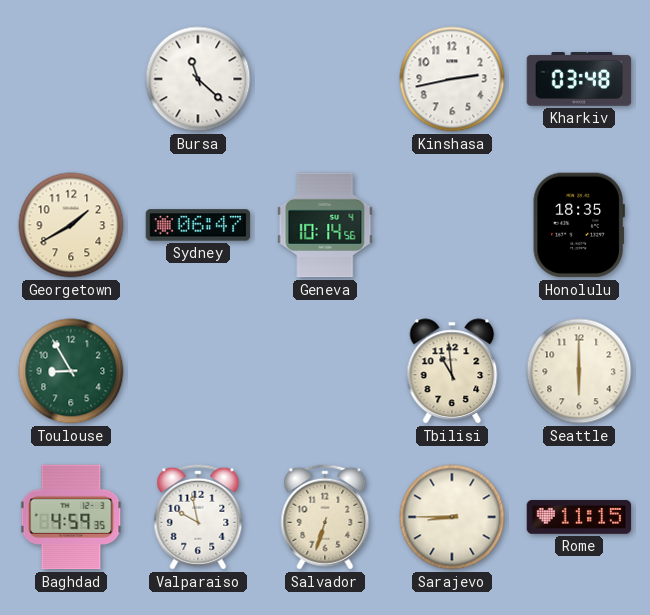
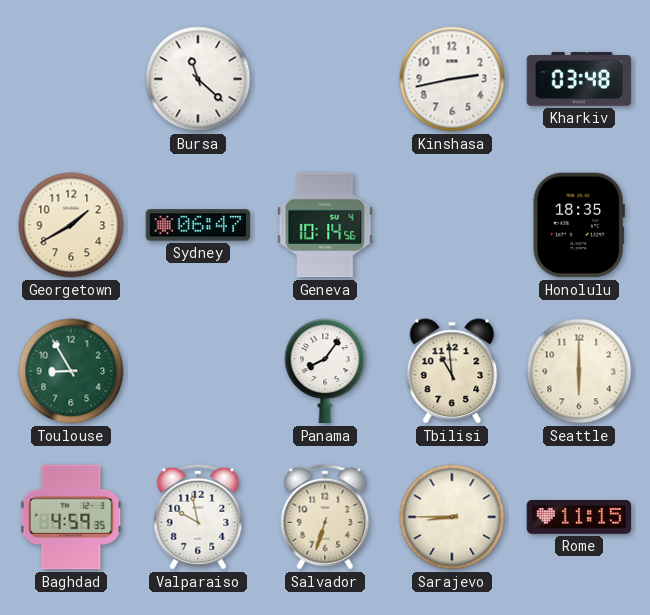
Panama: none -> 8:06
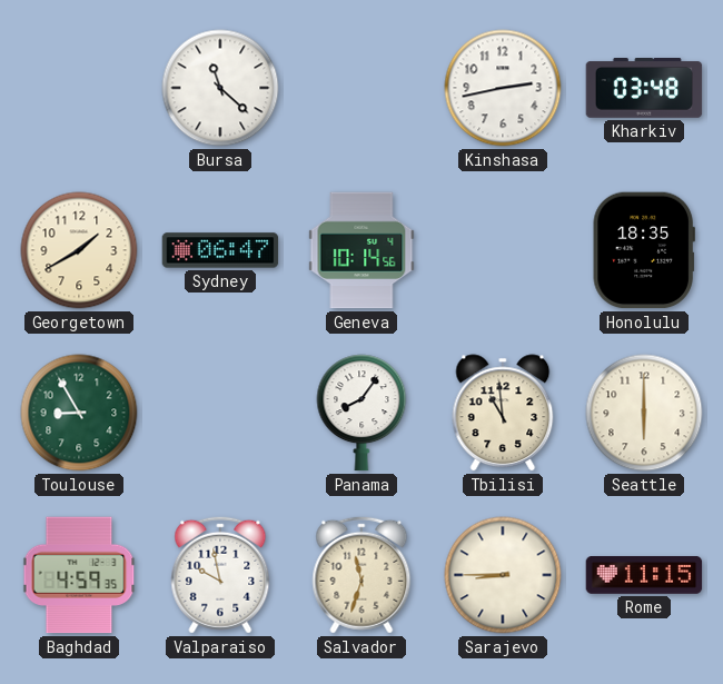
Salvador: 6:33 -> 11:33
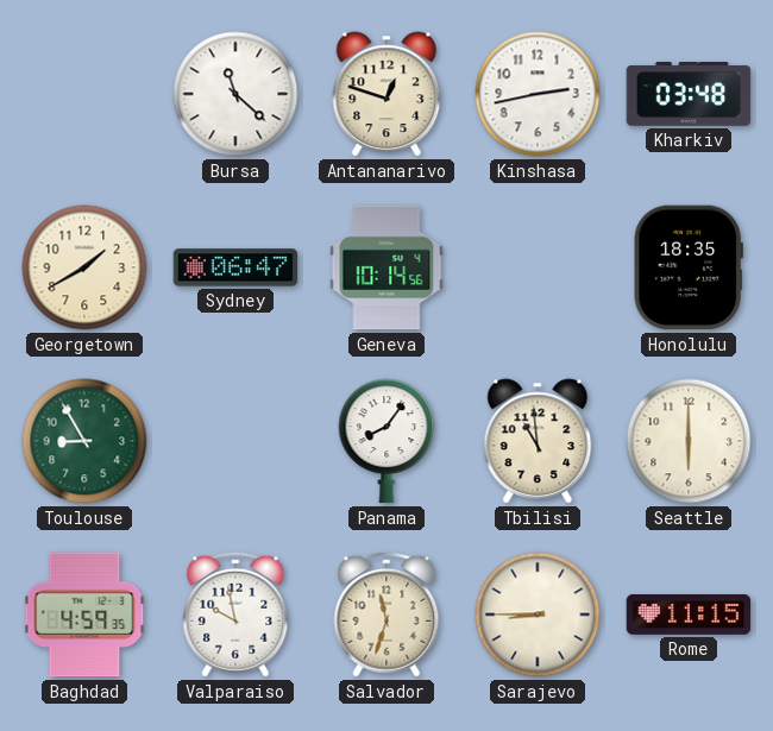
Antananarivo: none -> 12:48
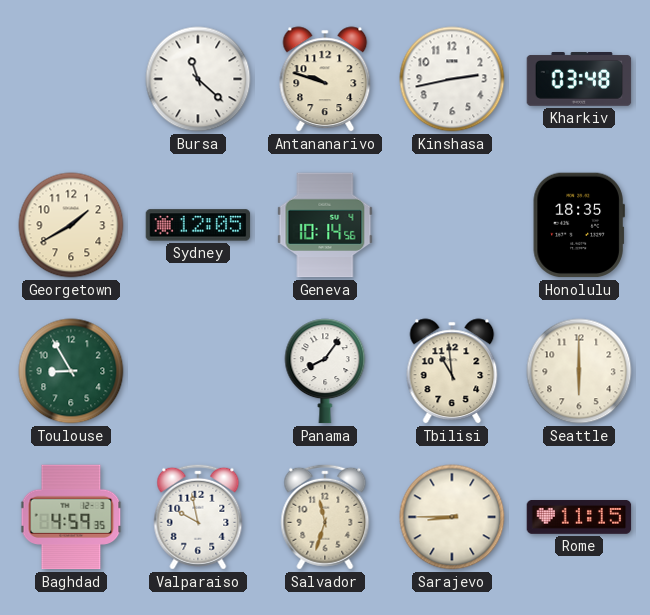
Antananarivo: 12:48 -> 9:48
Sydney: 06:47 -> 12:05
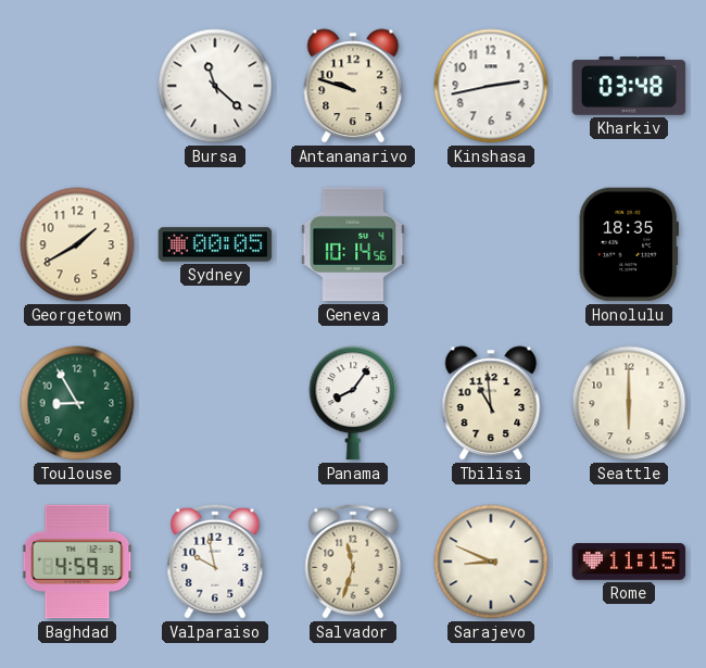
Sydney: 12:05 -> 00:05
Sarajevo: 8:45 -> 8:49
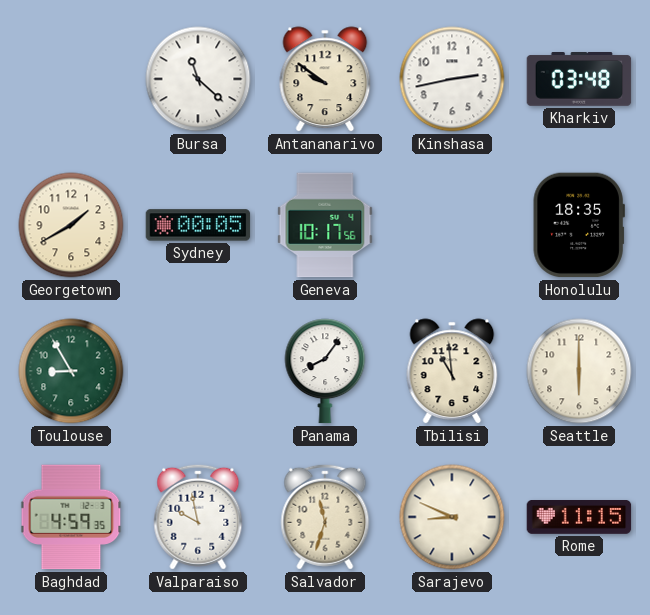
Antananarivo: 9:48 -> 9:51
Geneva: 10:14 -> 10:17
